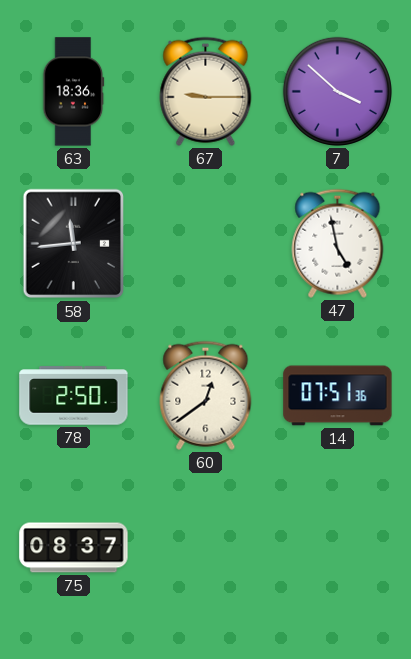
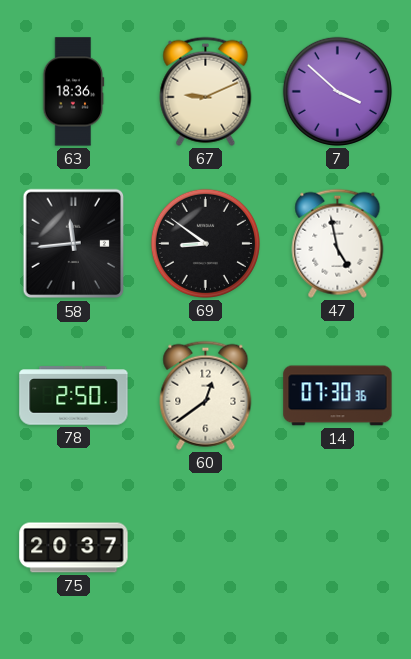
67: 9:15 -> 9:11
69: none -> 8:51
14: 07:51 -> 07:30
75: 08:37 -> 20:37
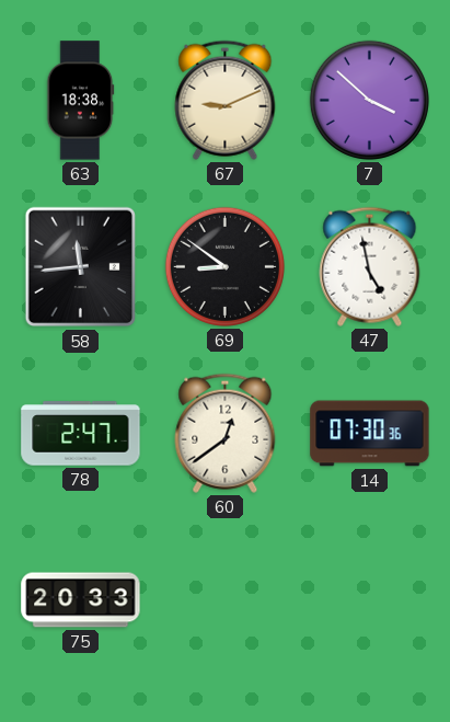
63: 18:36 -> 18:38
78: 2:50 -> 2:47
75: 20:37 -> 20:33
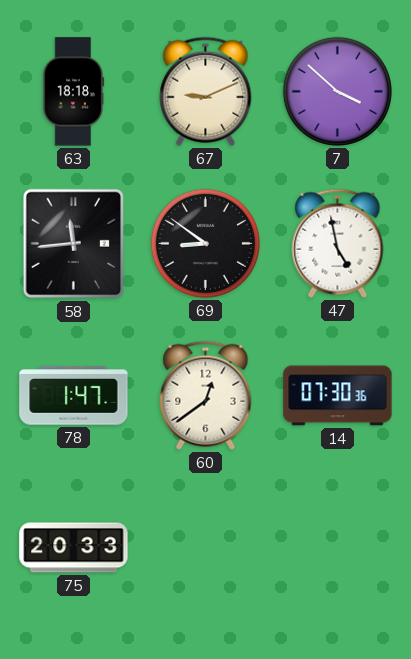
63: 18:38 -> 18:18
78: 2:47 -> 1:47
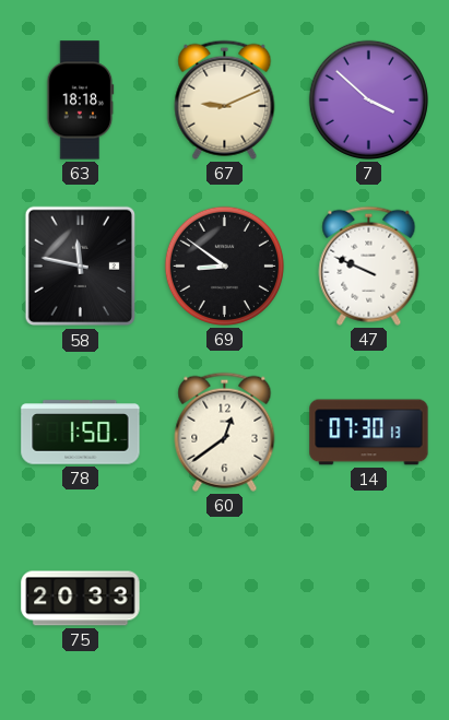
58: 11:44 -> 11:47
47: 4:58 -> 9:49
78: 1:47 -> 1:50
14: 07:30:36 -> 07:30:13
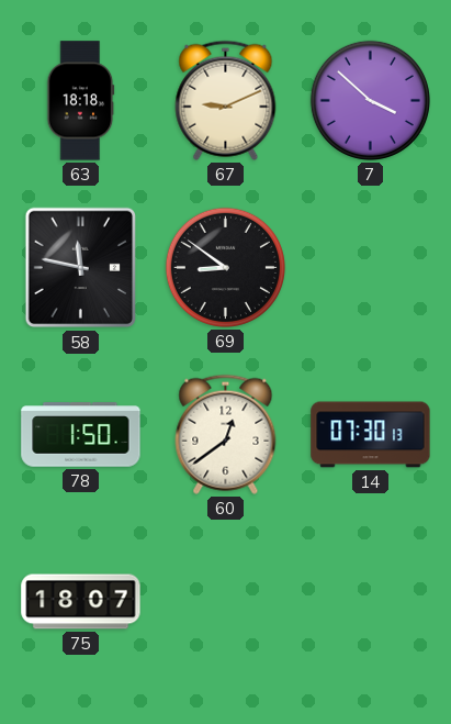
47: 9:49 -> none
75: 20:33 -> 18:07
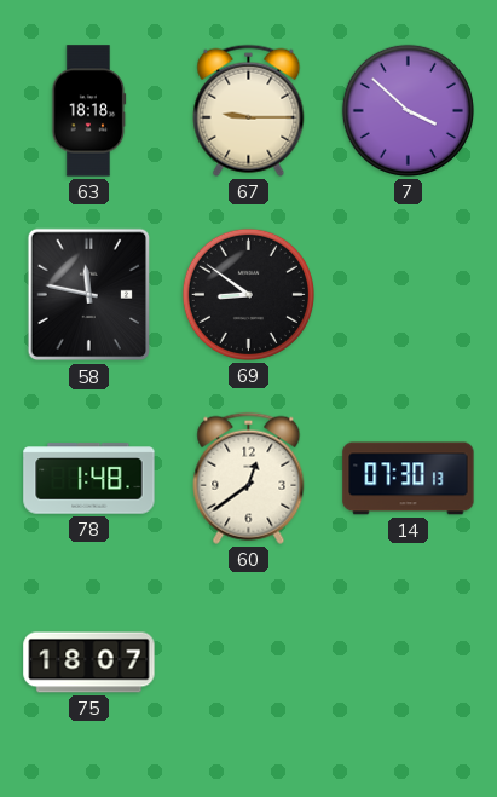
67: 9:11 -> 9:15
78: 1:50 -> 1:48
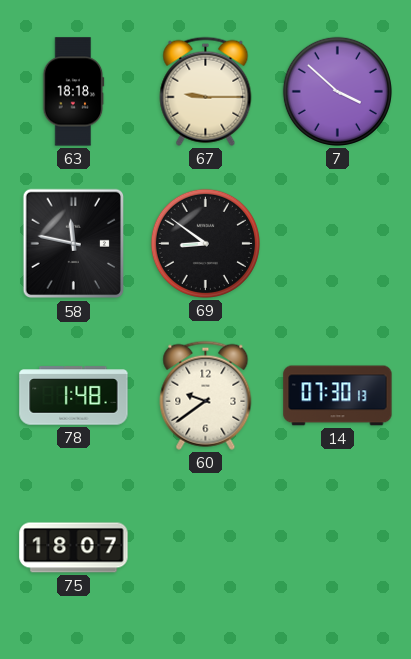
60: 12:39 -> 9:39
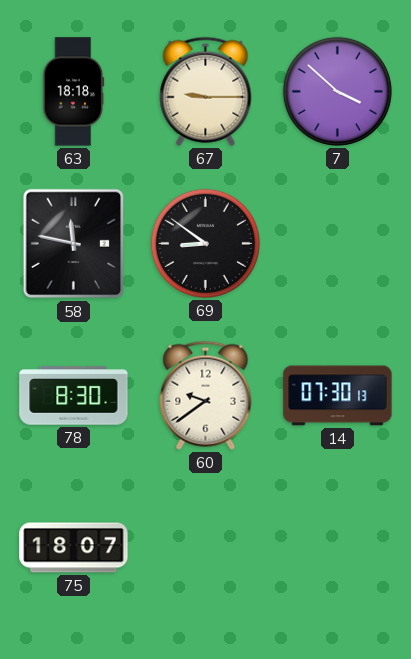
78: 1:48 -> 8:30
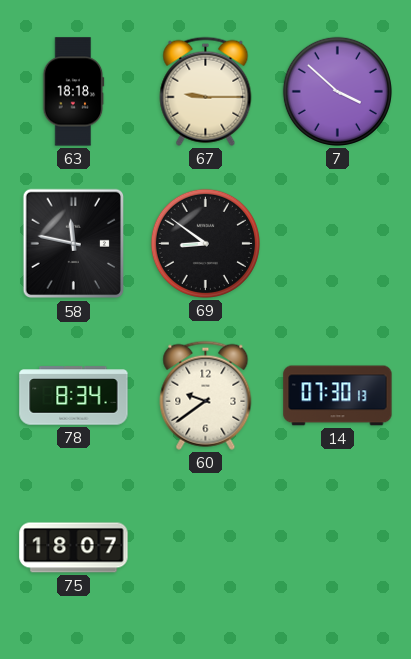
78: 8:30 -> 8:34
